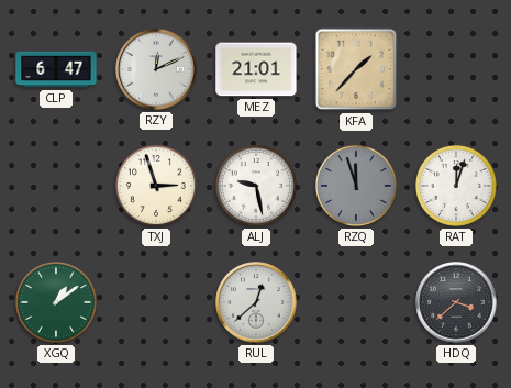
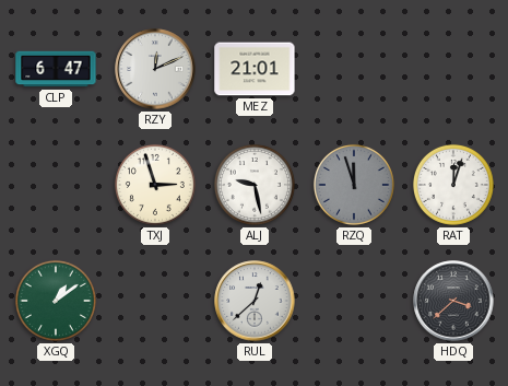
KFA: 1:37 -> none
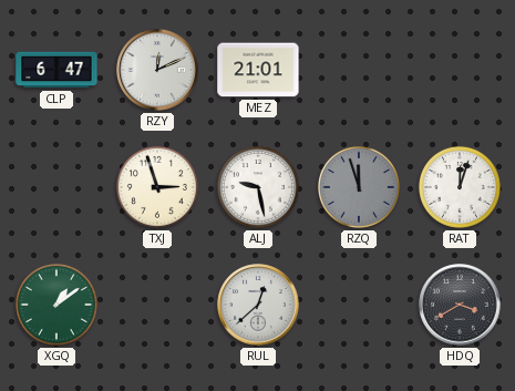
HDQ: 3:38 -> 3:40
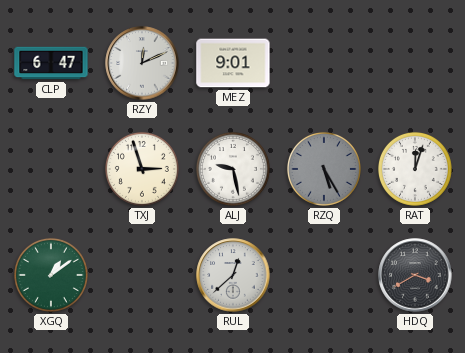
MEZ: 21:01 -> 9:01
RZQ: 11:57 -> 5:25
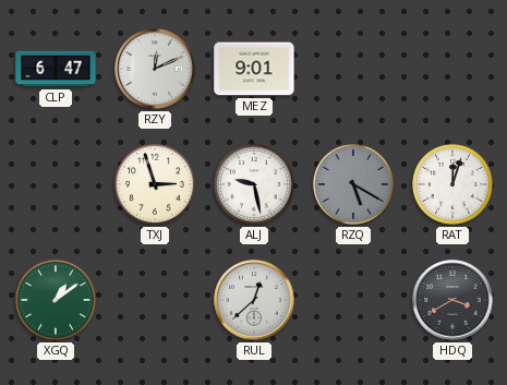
RZQ: 5:25 -> 5:20
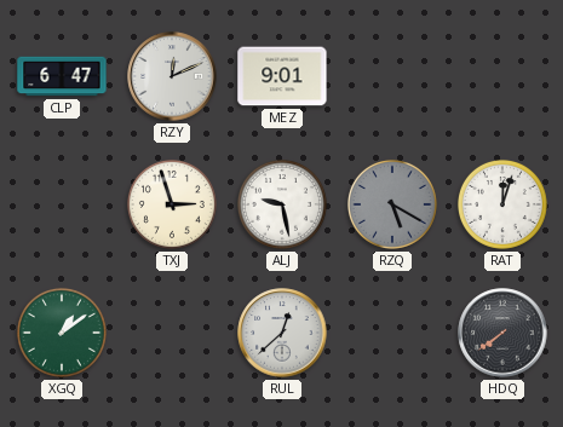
HDQ: 3:40 -> 7:39
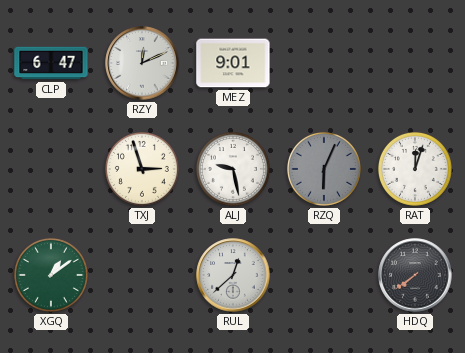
RZQ: 5:20 -> 6:04
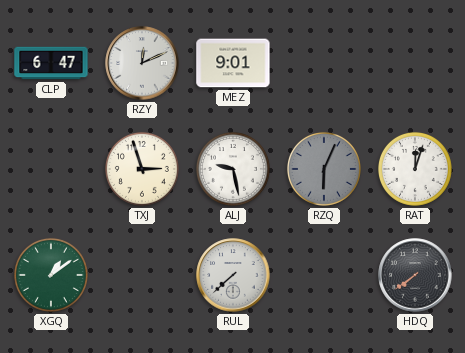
RUL: 12:38 -> 7:38
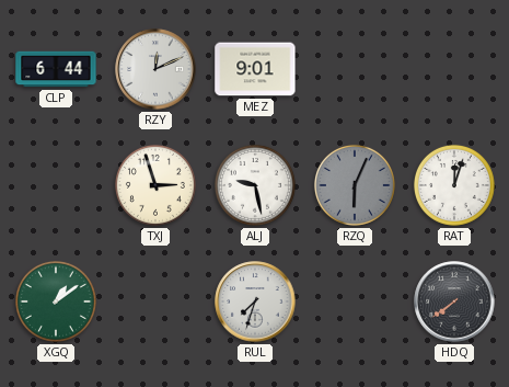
CLP: 6:47 -> 6:44
RUL: 7:38 -> 7:33
